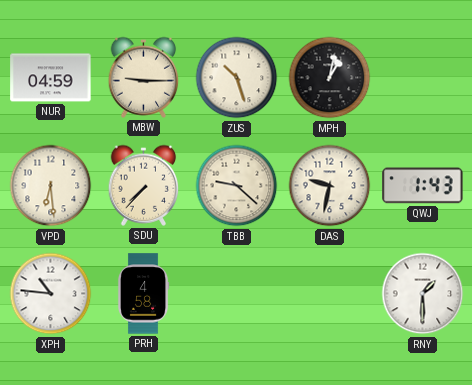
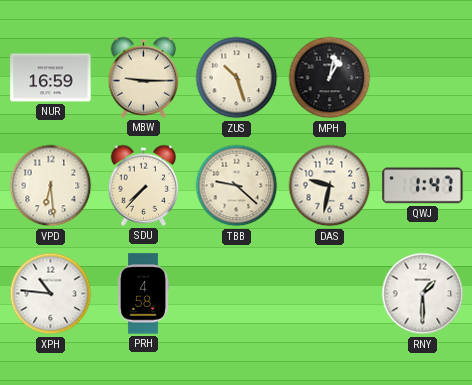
NUR: 04:59 -> 16:59
QWJ: 1:43 -> 1:47
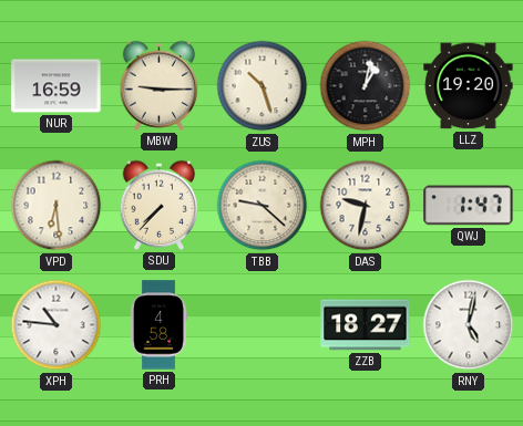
LLZ: none -> 19:20
ZZB: none -> 18:27
RNY: 1:30 -> 5:02
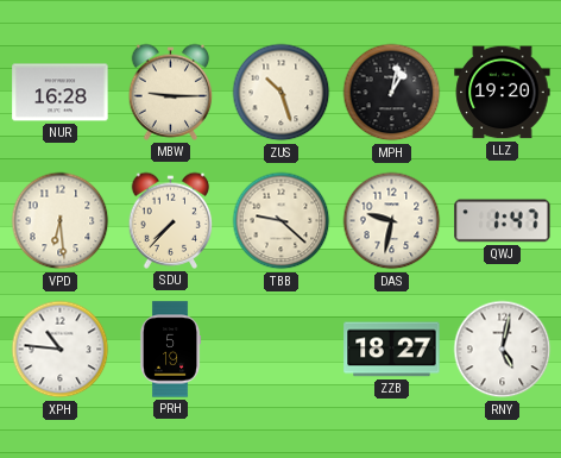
NUR: 16:59 -> 16:28
PRH: 4:58 -> 5:19
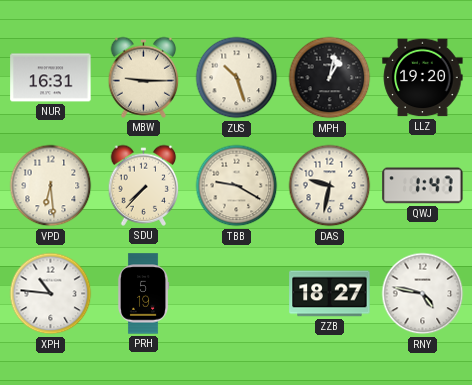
NUR: 16:28 -> 16:31
TBB: 9:22 -> 9:20
RNY: 5:02 -> 4:47
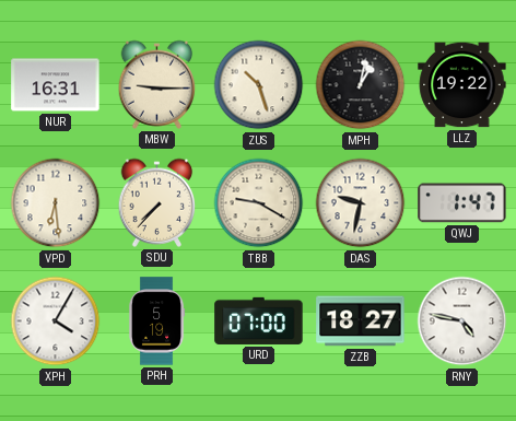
LLZ: 19:20 -> 19:22
XPH: 10:46 -> 4:05
URD: none -> 07:00
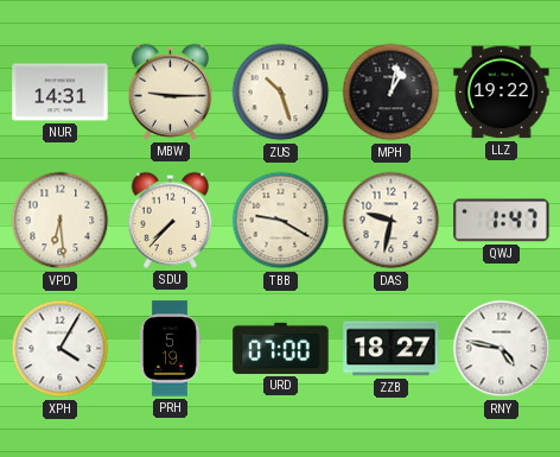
NUR: 16:31 -> 14:31
